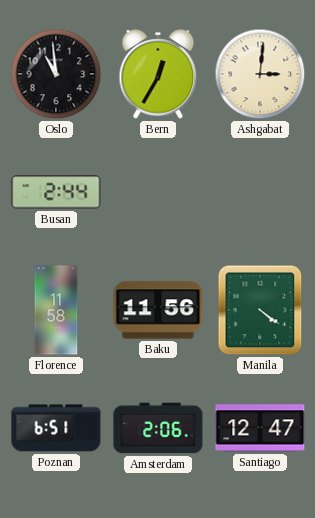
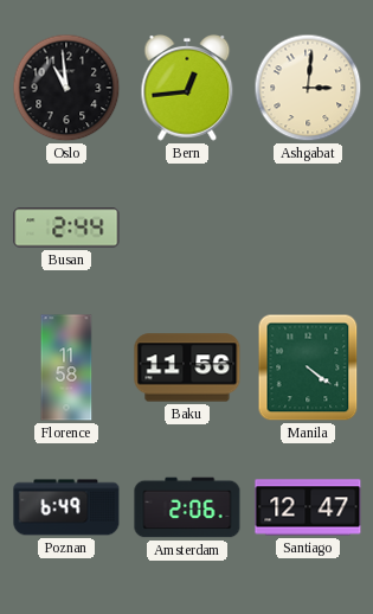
Bern: 12:35 -> 12:44
Poznan: 6:51 -> 6:49
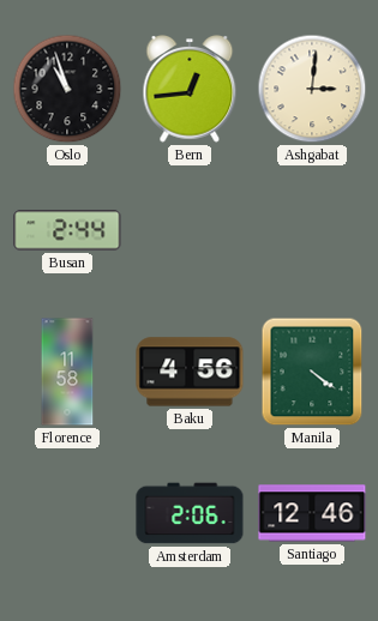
Oslo: 10:59 -> 10:57
Baku: 11:56 -> 4:56
Poznan: 6:49 -> none
Santiago: 12:47 -> 12:46
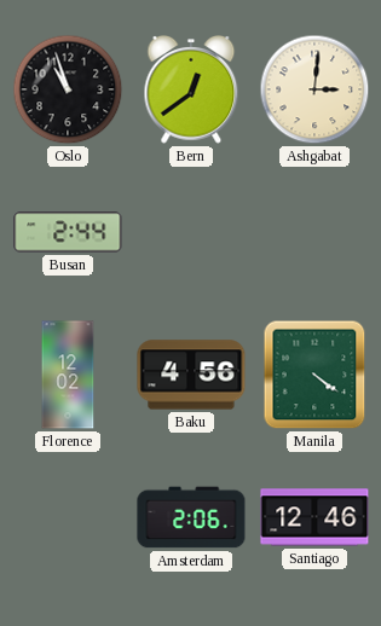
Bern: 12:44 -> 12:39
Florence: 11:58 -> 12:02
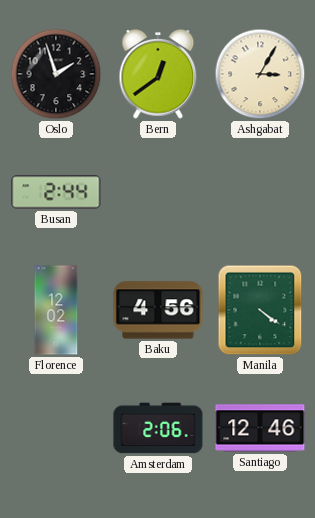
Oslo: 10:57 -> 1:57
Ashgabat: 3:01 -> 3:05
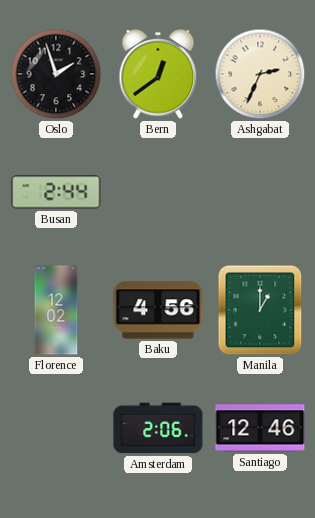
Ashgabat: 3:05 -> 2:34
Manila: 4:21 -> 1:00
